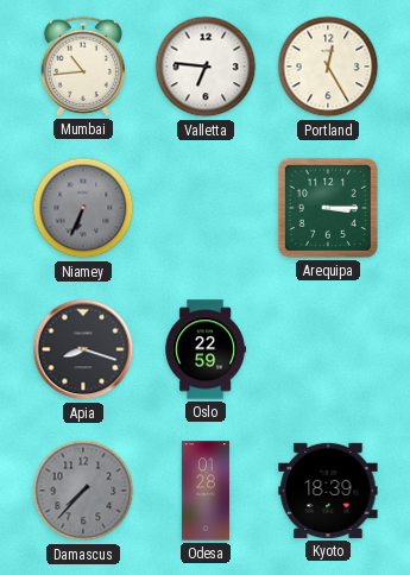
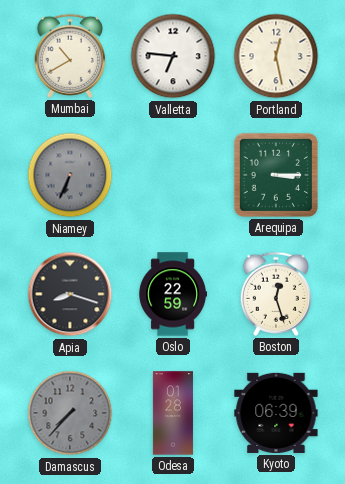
Mumbai: 10:44 -> 10:40
Portland: 12:25 -> 12:28
Boston: none -> 12:27
Kyoto: 18:39 -> 06:39
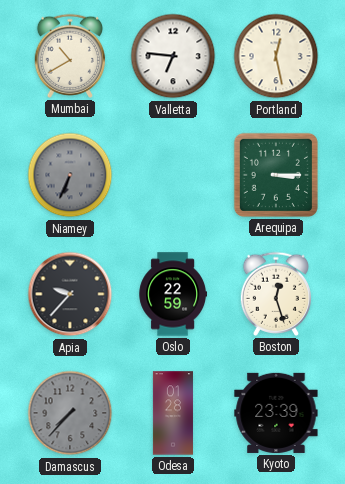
Apia: 8:18 -> 9:37
Kyoto: 06:39 -> 23:39
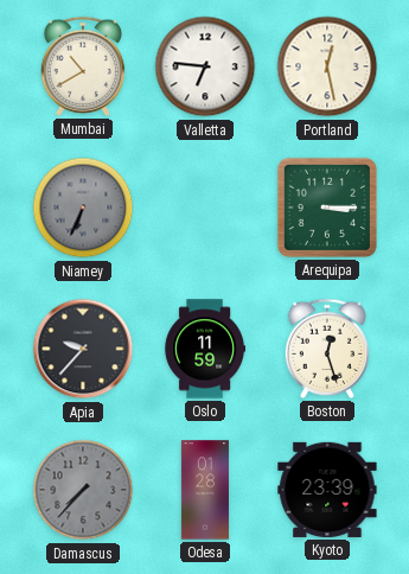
Oslo: 22:59 -> 11:59
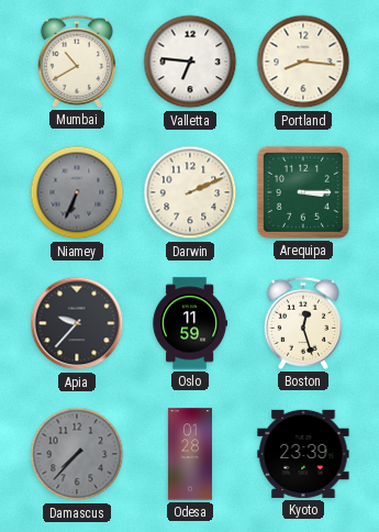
Portland: 12:28 -> 8:16
Darwin: none -> 2:11
